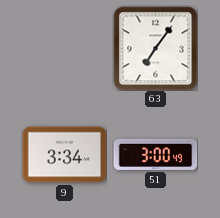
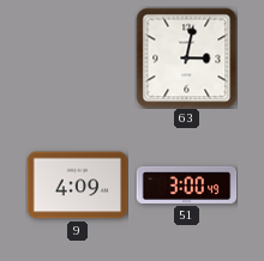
63: 7:06 -> 3:02
9: 3:34 -> 4:09
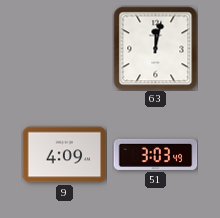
63: 3:02 -> 12:02
51: 3:00 -> 3:03
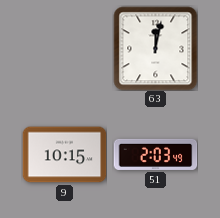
9: 4:09 -> 10:15
51: 3:03 -> 2:03
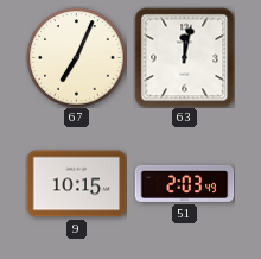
67: none -> 7:04
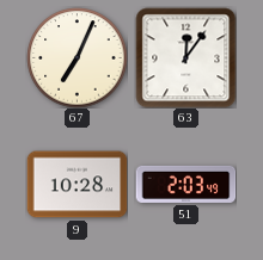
63: 12:02 -> 12:06
9: 10:15 -> 10:28
